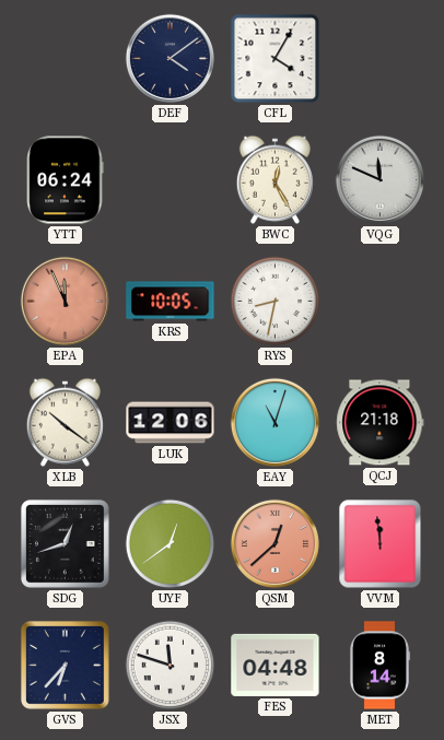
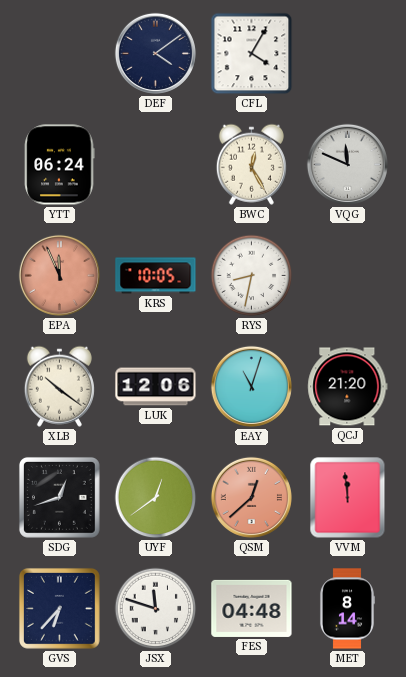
QCJ: 21:18 -> 21:20
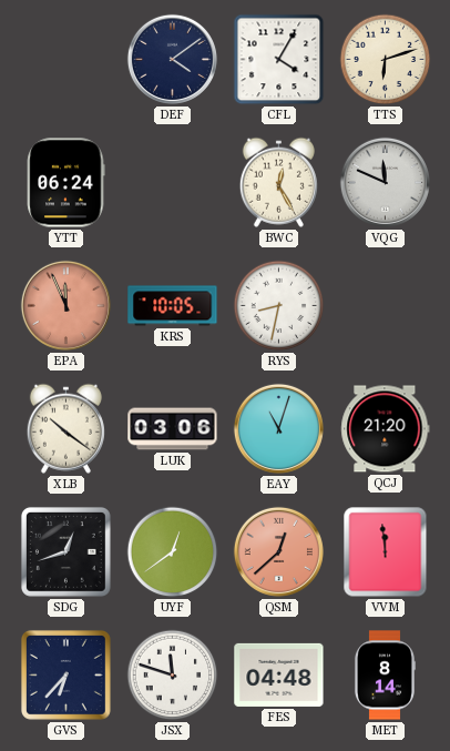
TTS: none -> 6:12
LUK: 12:06 -> 03:06
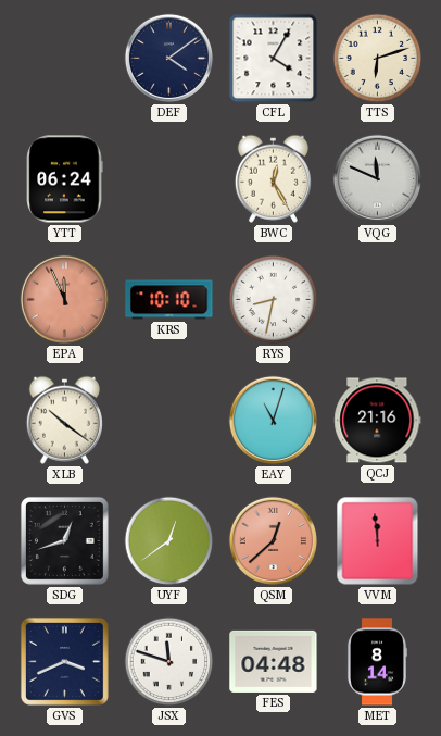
KRS: 10:05 -> 10:10
LUK: 03:06 -> none
QCJ: 21:20 -> 21:16
GVS: 6:37 -> 3:41
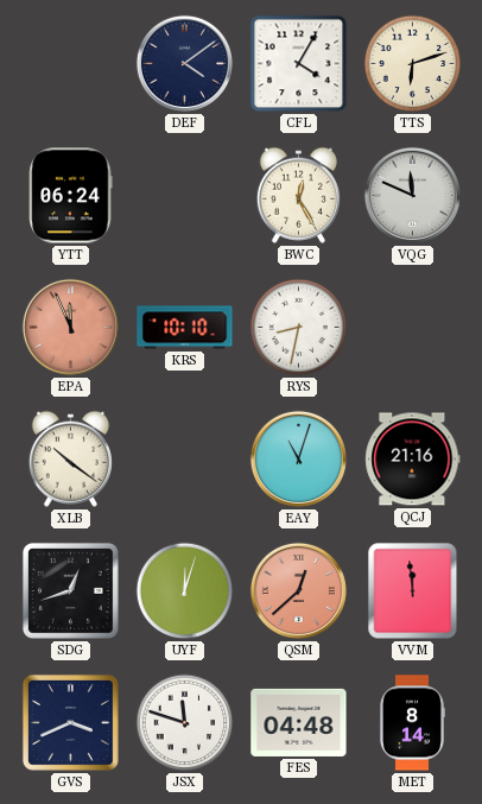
UYF: 12:39 -> 12:03
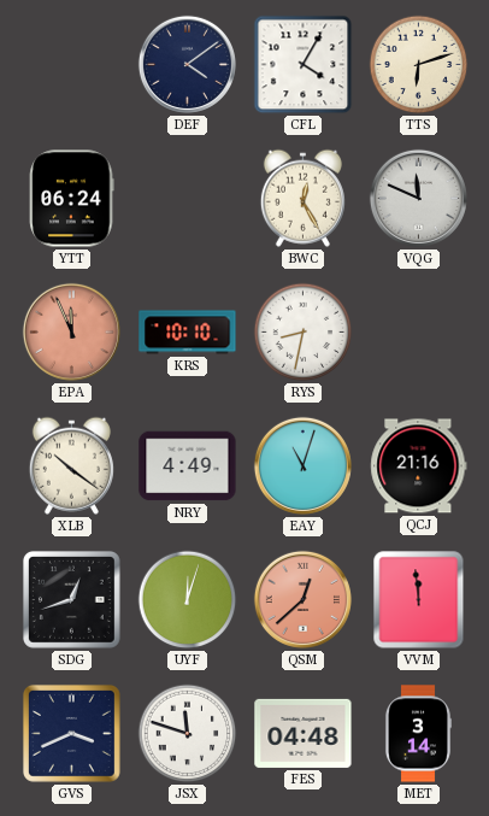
NRY: none -> 4:49
MET: 8:14 -> 3:14
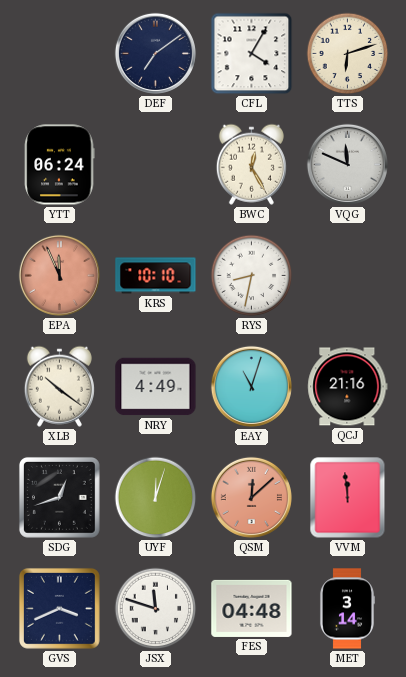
DEF: 4:09 -> 7:09
QSM: 12:38 -> 12:08
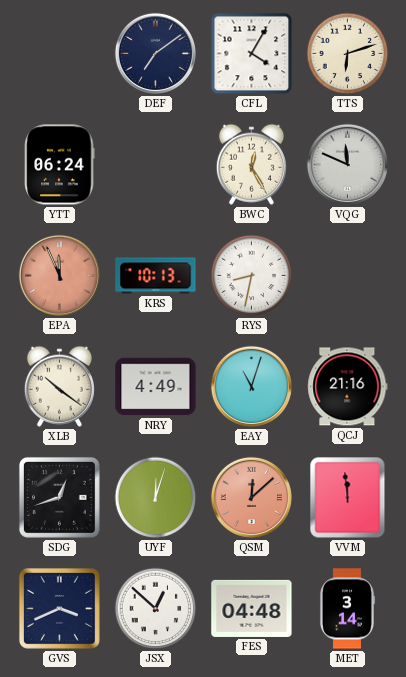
KRS: 10:10 -> 10:13
JSX: 11:48 -> 12:52
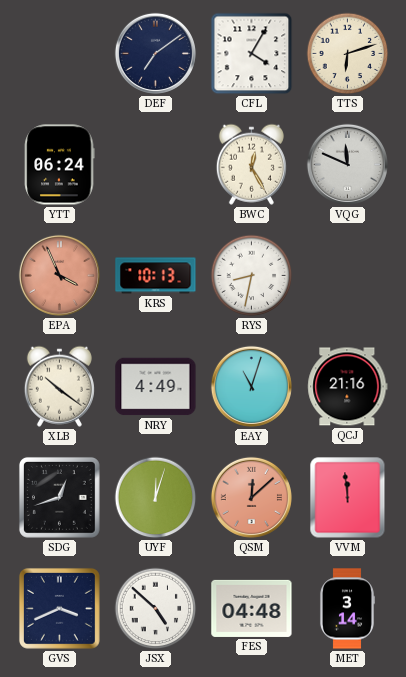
EPA: 11:56 -> 3:56
JSX: 12:52 -> 4:52
